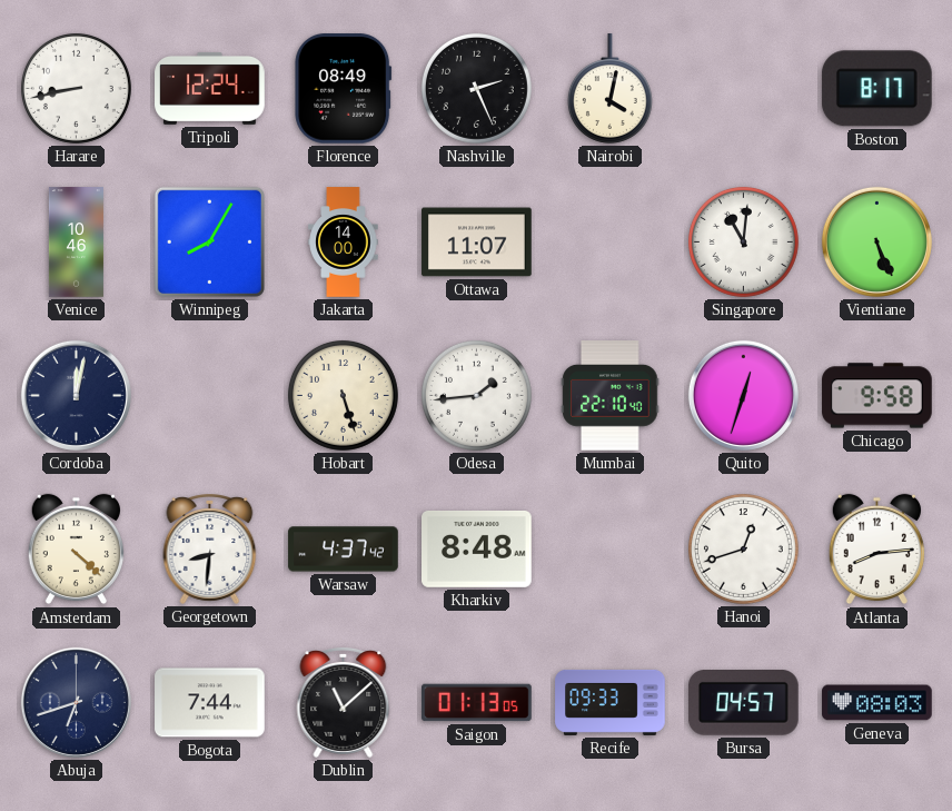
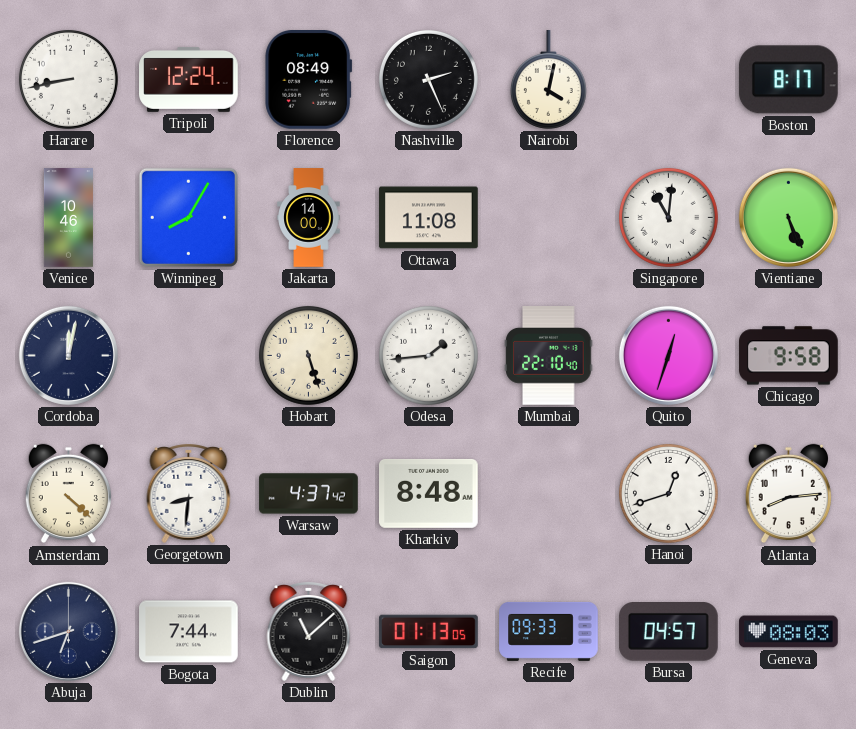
Ottawa: 11:07 -> 11:08
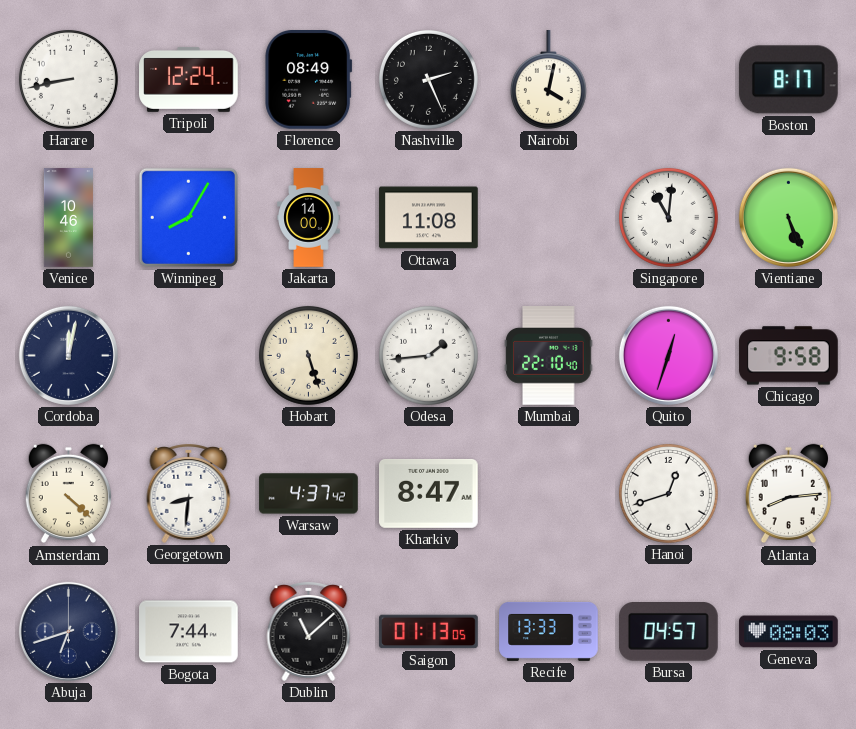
Kharkiv: 8:48 -> 8:47
Recife: 09:33 -> 13:33
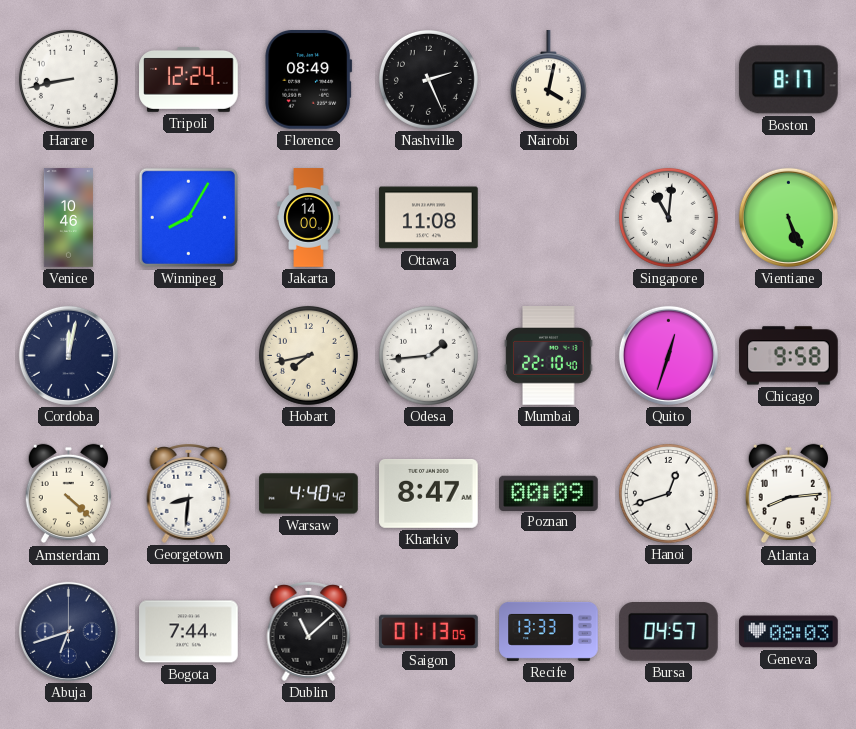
Hobart: 5:27 -> 7:43
Warsaw: 4:37 -> 4:40
Poznan: none -> 00:09
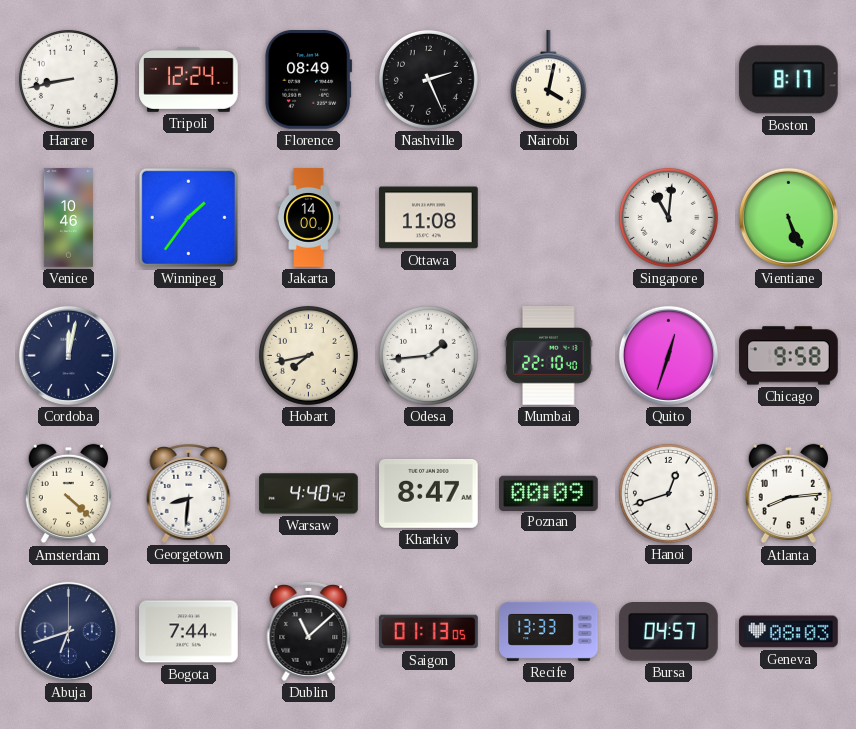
Winnipeg: 8:05 -> 1:36
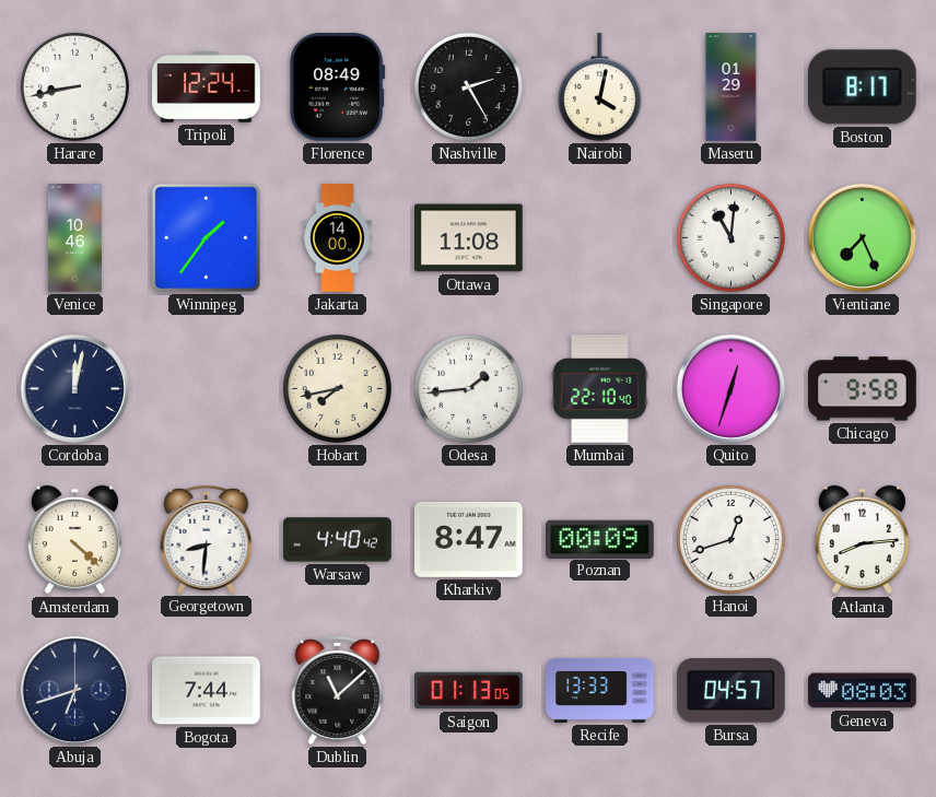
Nashville: 2:26 -> 2:25
Maseru: none -> 01:29
Vientiane: 5:26 -> 7:26
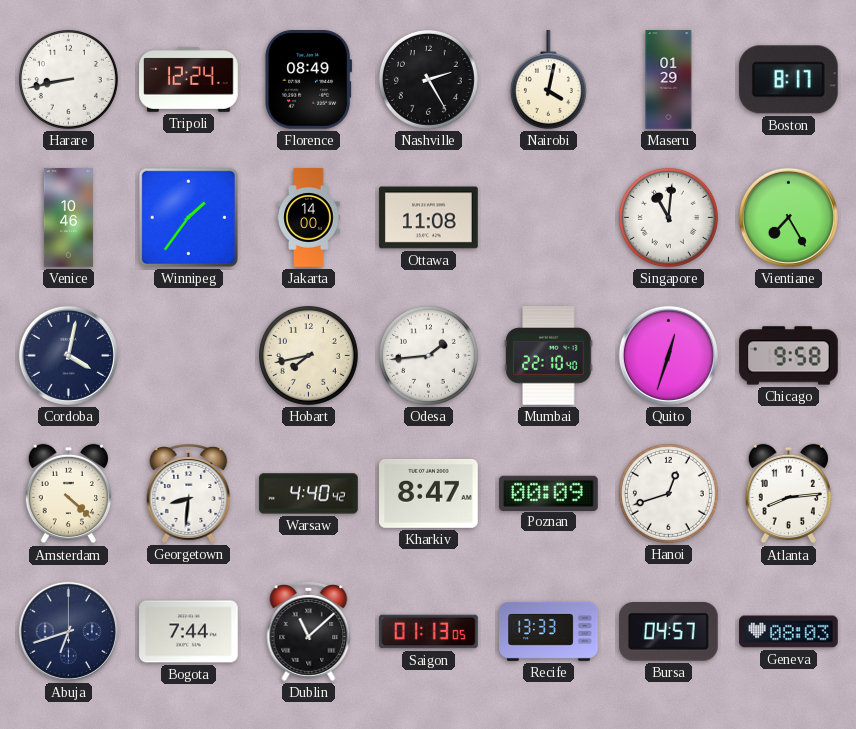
Vientiane: 7:26 -> 7:25
Cordoba: 12:02 -> 4:02
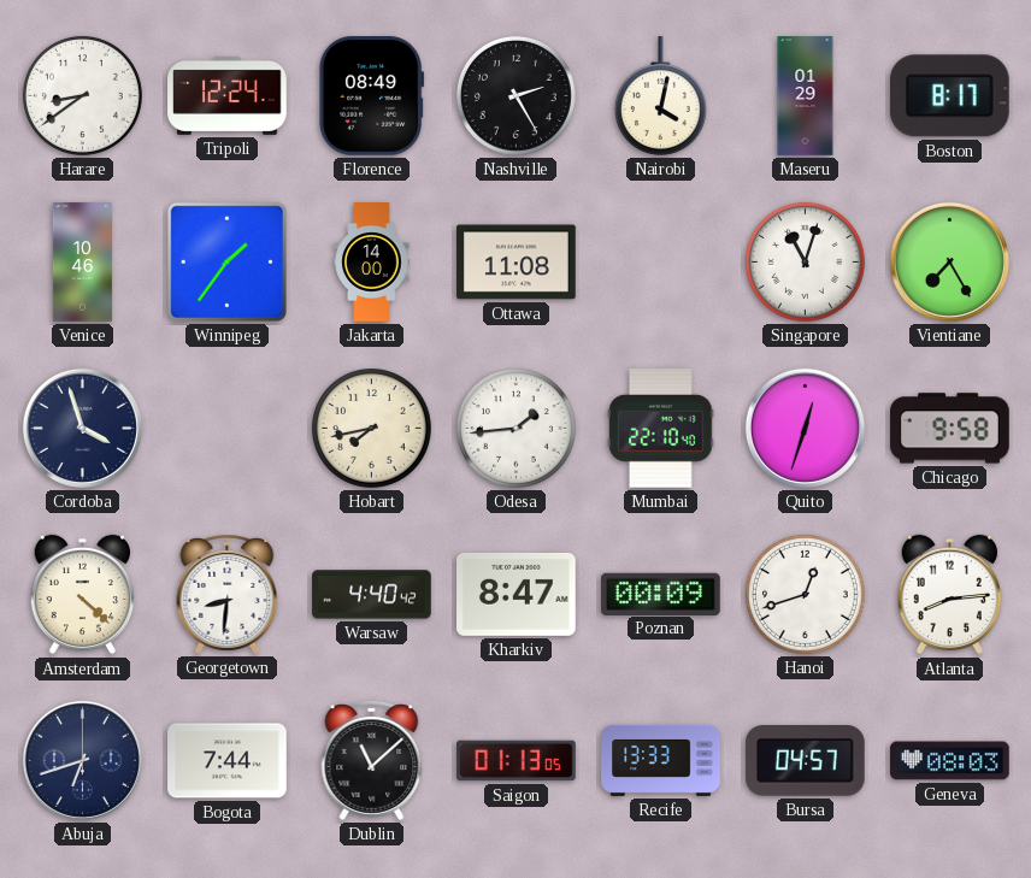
Harare: 8:43 -> 8:39
Singapore: 11:01 -> 11:03
Cordoba: 4:02 -> 3:57
